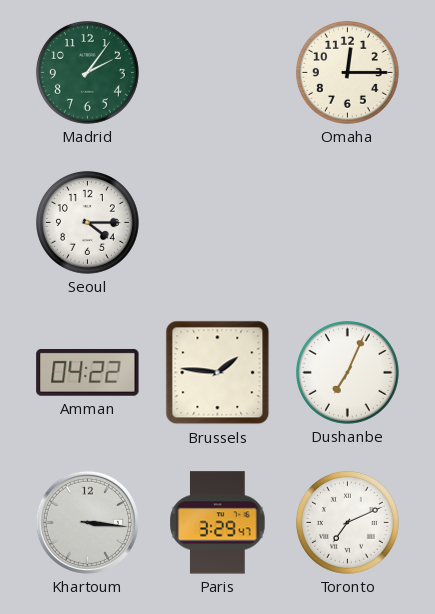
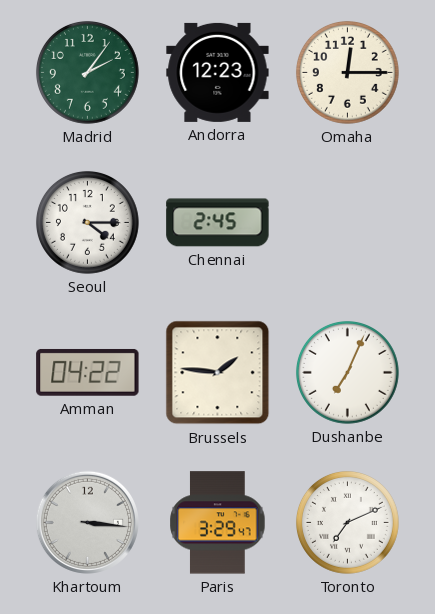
Andorra: none -> 12:23
Chennai: none -> 2:45
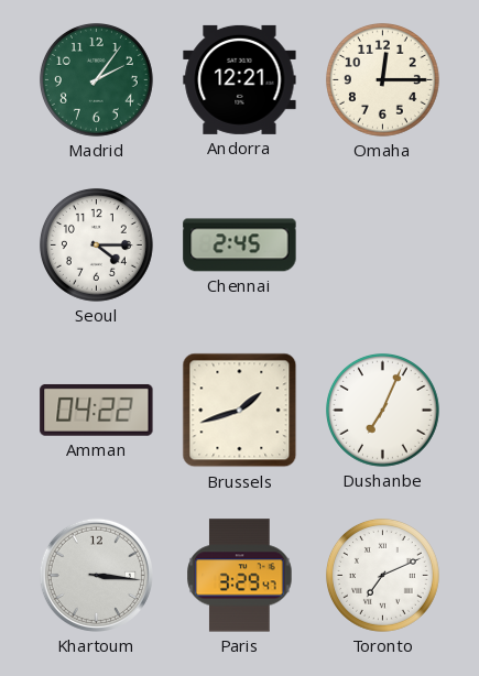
Andorra: 12:23 -> 12:21
Brussels: 1:46 -> 1:42
